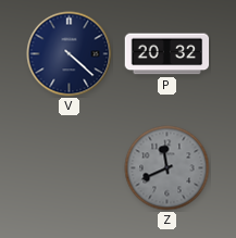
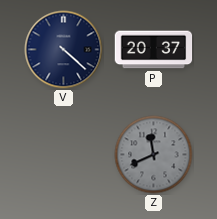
P: 20:32 -> 20:37
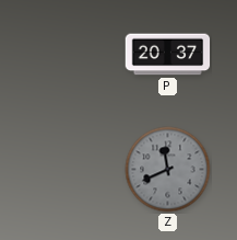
V: 4:22 -> none
